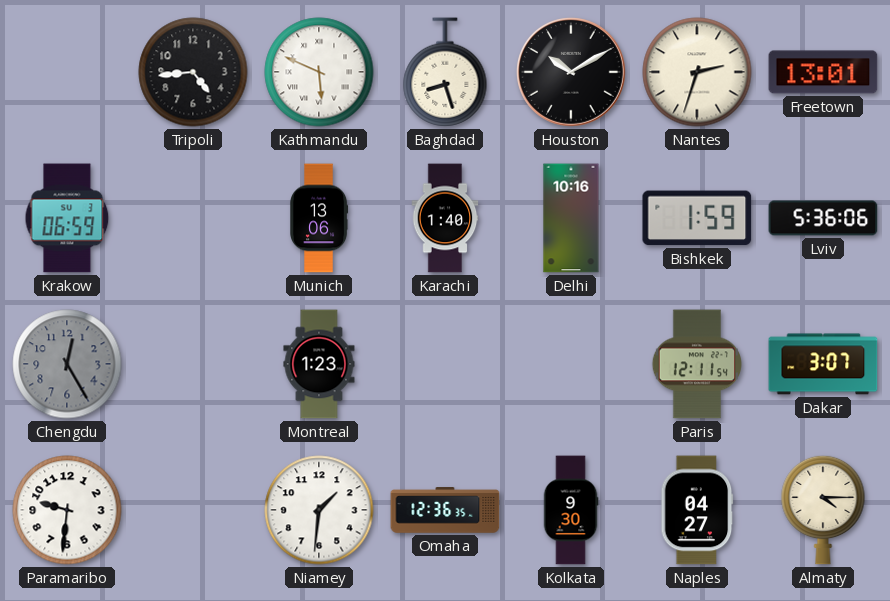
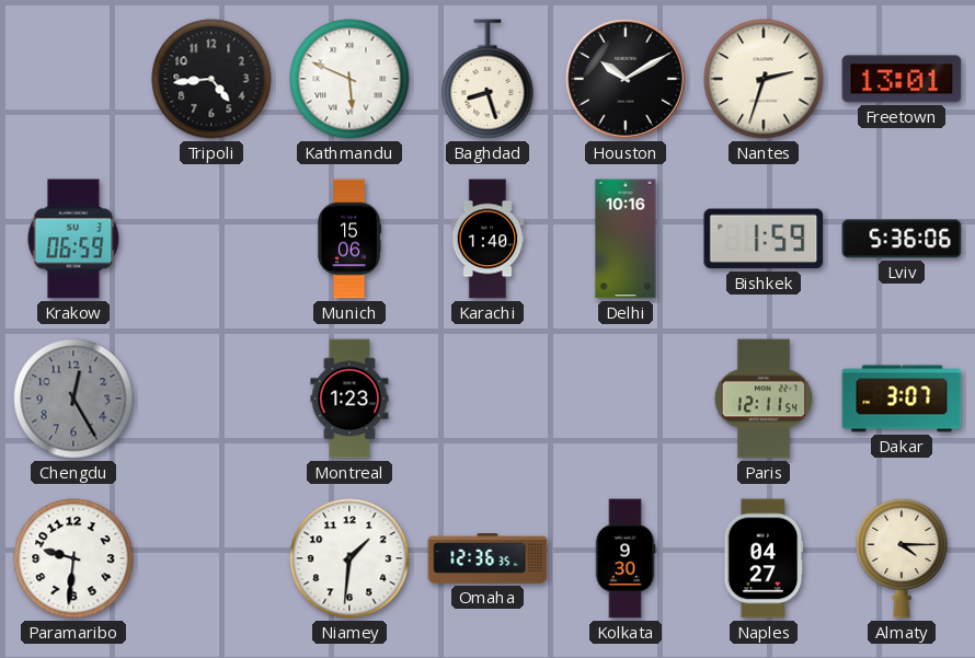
Munich: 13:06 -> 15:06
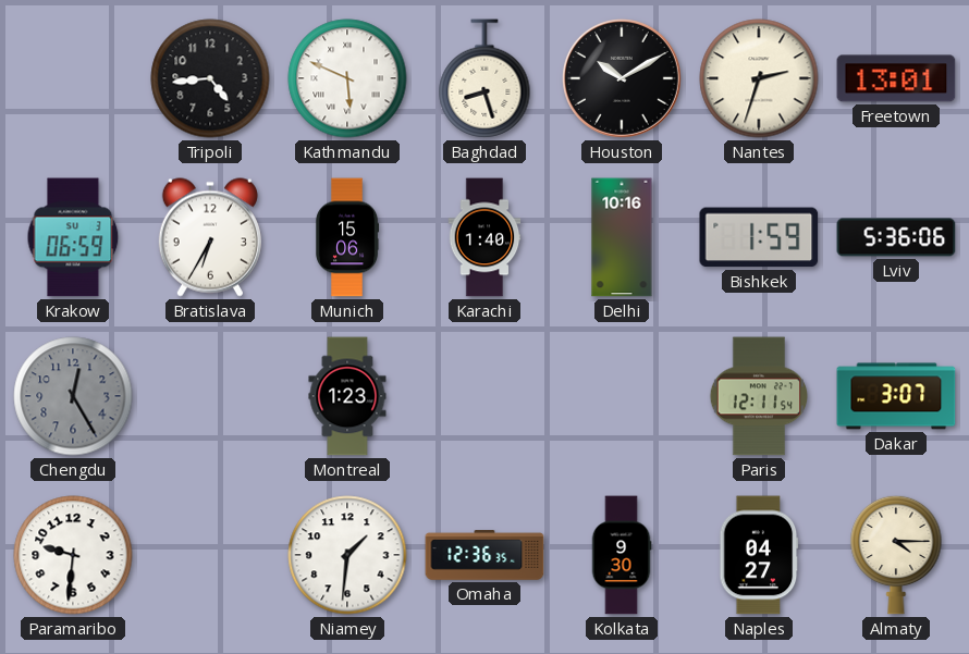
Bratislava: none -> 6:35
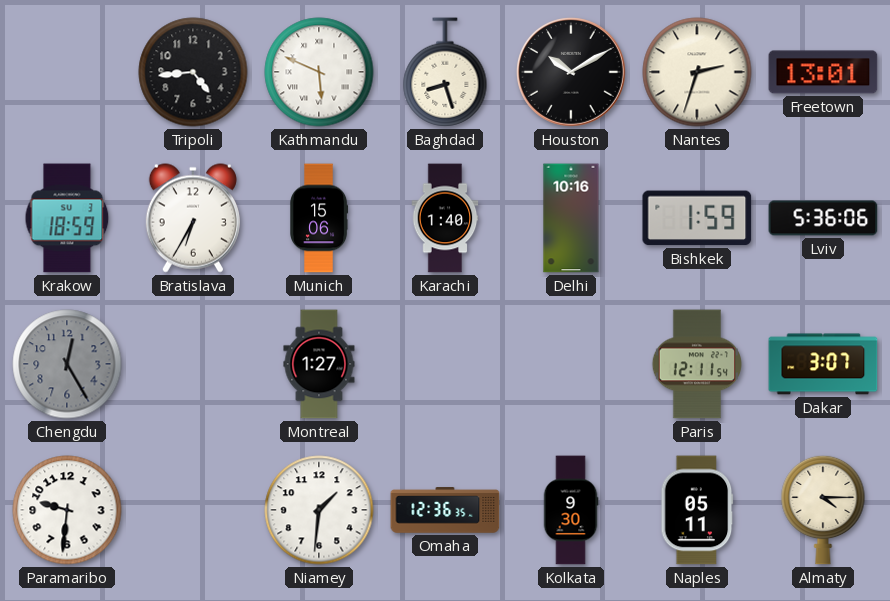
Krakow: 06:59 -> 18:59
Montreal: 1:23 -> 1:27
Naples: 04:27 -> 05:11
